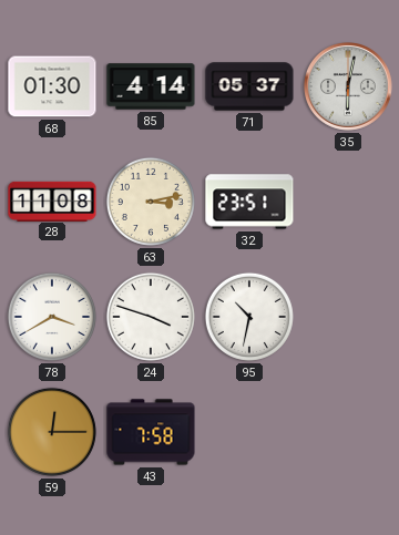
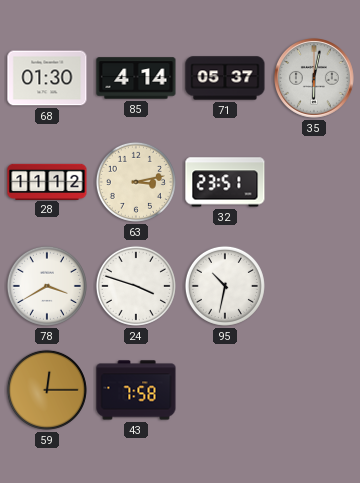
28: 11:08 -> 11:12
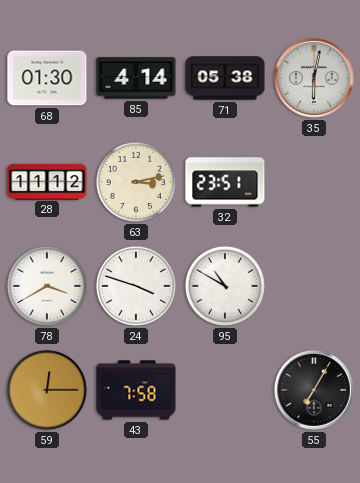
71: 05:37 -> 05:38
95: 10:32 -> 10:50
55: none -> 7:05
